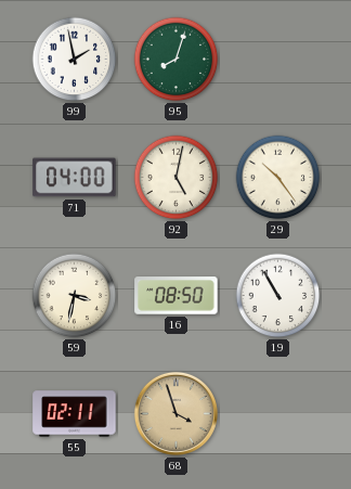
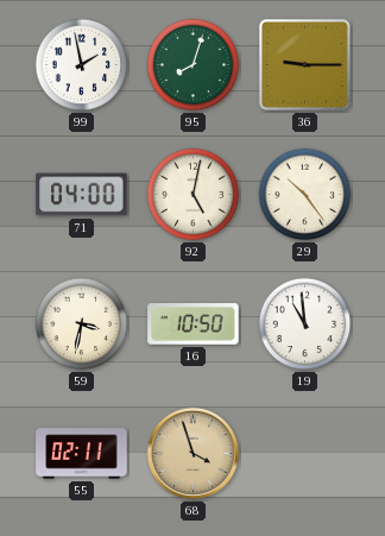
36: none -> 9:15
16: 08:50 -> 10:50
19: 10:55 -> 10:59
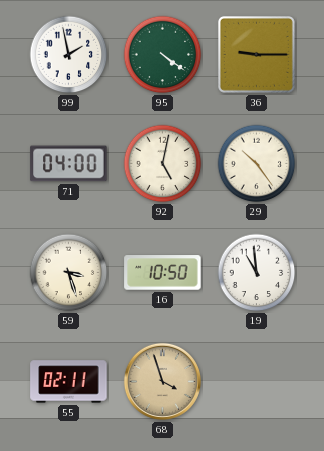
95: 8:03 -> 4:21
59: 3:32 -> 3:27
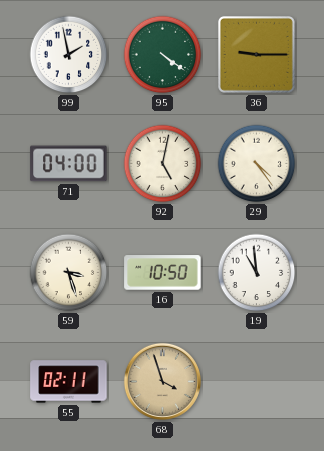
29: 10:24 -> 4:24
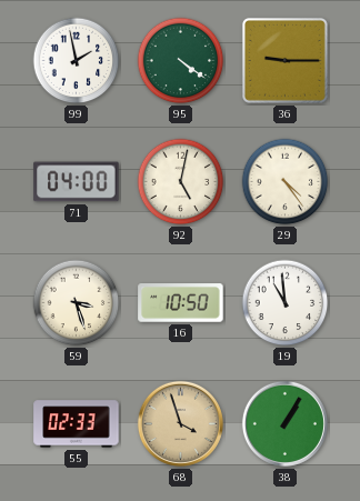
55: 02:11 -> 02:33
38: none -> 1:05
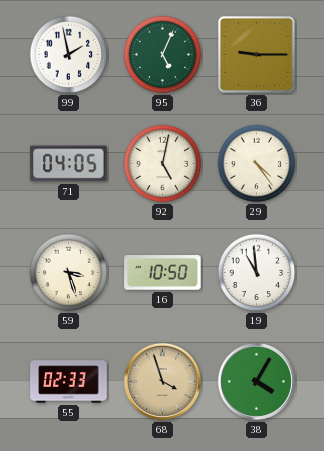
95: 4:21 -> 5:04
71: 04:00 -> 04:05
38: 1:05 -> 4:05
